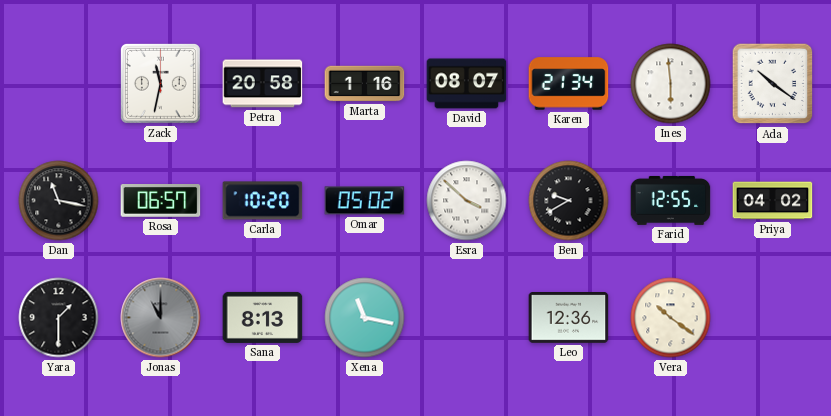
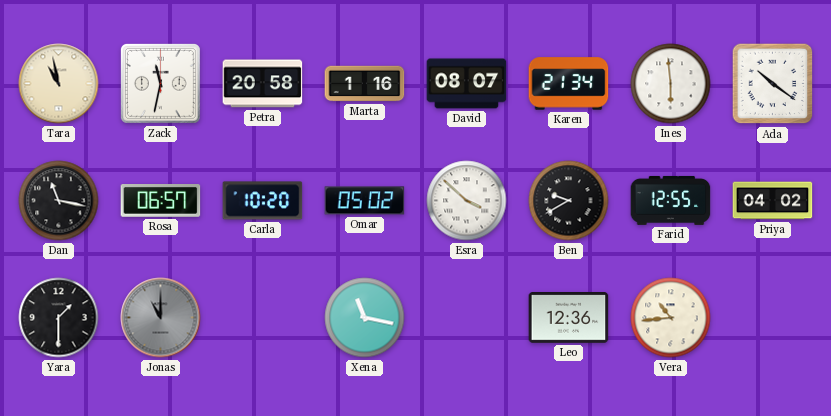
Tara: none -> 10:58
Sana: 8:13 -> none
Vera: 10:21 -> 10:44
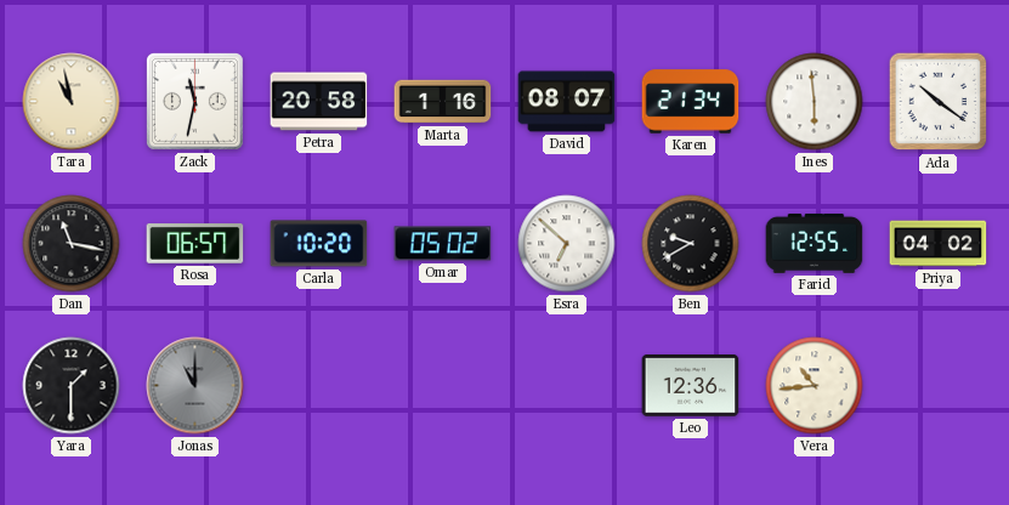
Esra: 3:52 -> 6:52
Xena: 11:17 -> none
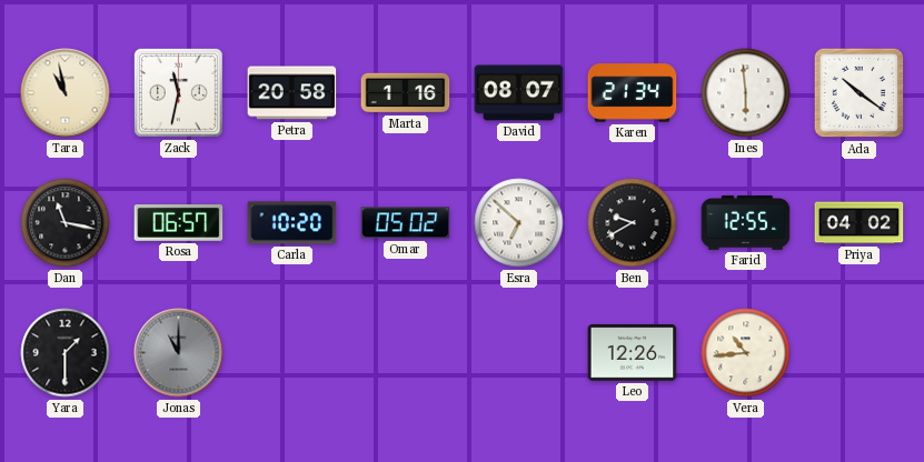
Leo: 12:36 -> 12:26
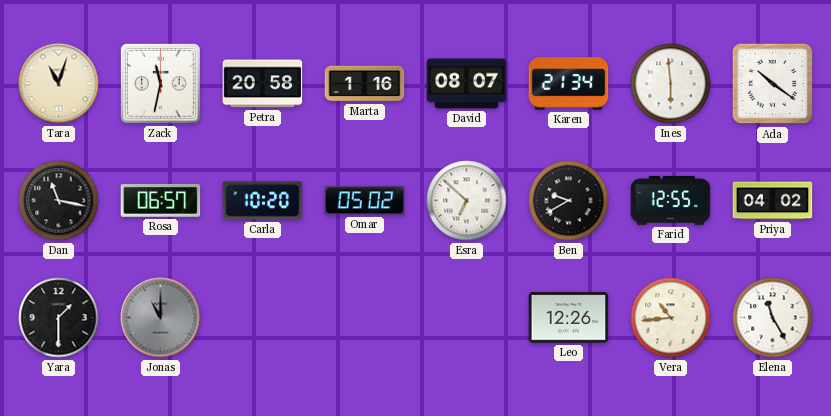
Tara: 10:58 -> 11:03
Elena: none -> 11:25
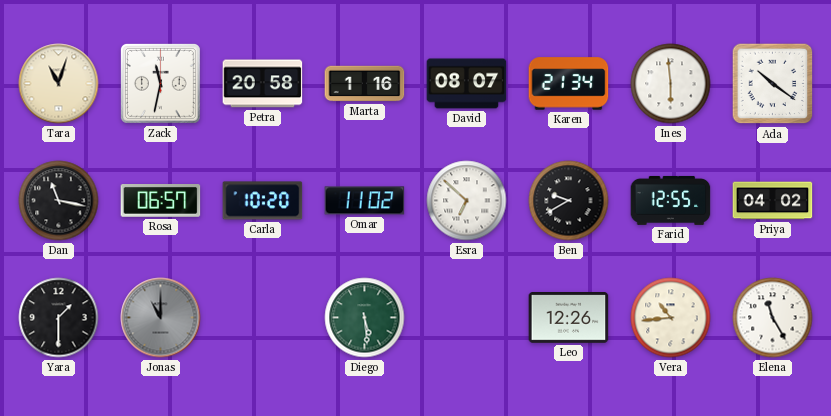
Omar: 05:02 -> 11:02
Diego: none -> 5:29
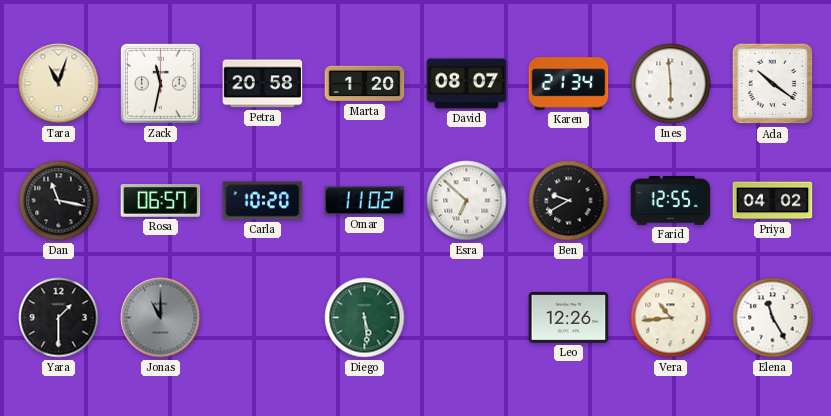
Marta: 1:16 -> 1:20
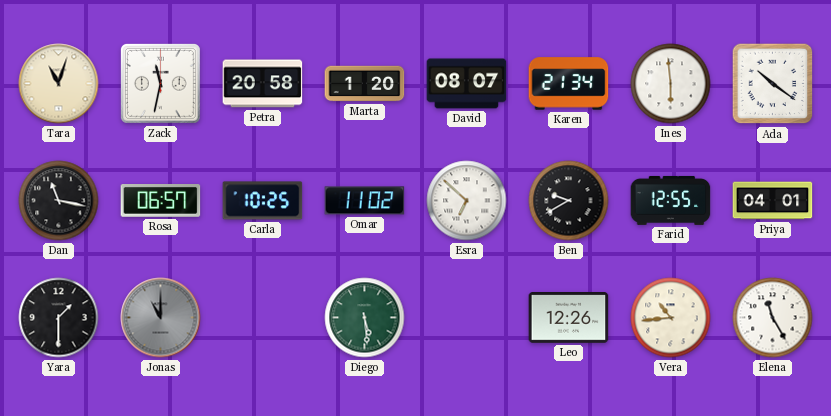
Carla: 10:20 -> 10:25
Priya: 04:02 -> 04:01
